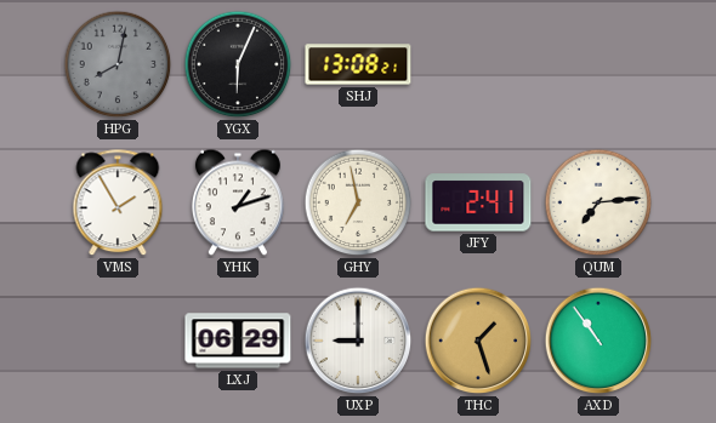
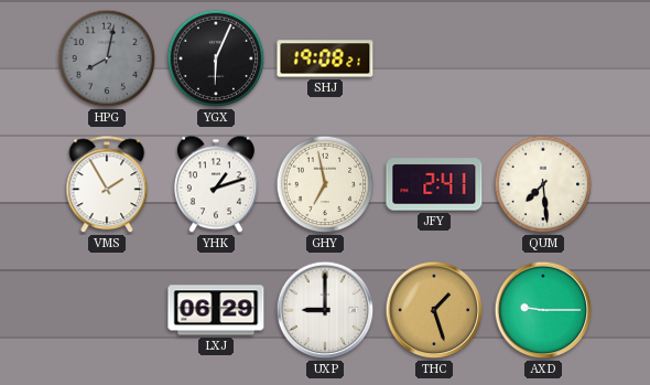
SHJ: 13:08 -> 19:08
QUM: 7:14 -> 7:29
AXD: 10:54 -> 9:15
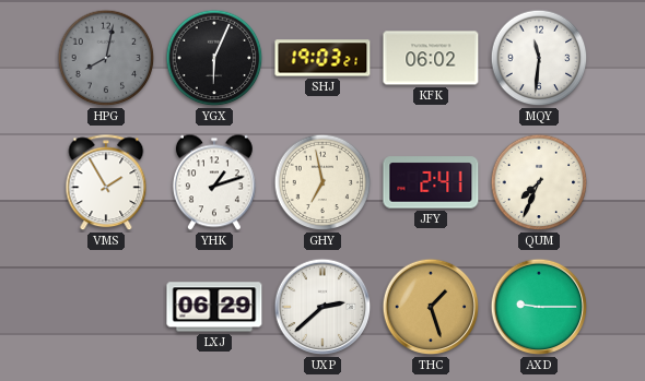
SHJ: 19:08 -> 19:03
KFK: none -> 06:02
MQY: none -> 11:31
QUM: 7:29 -> 7:34
UXP: 9:00 -> 2:38
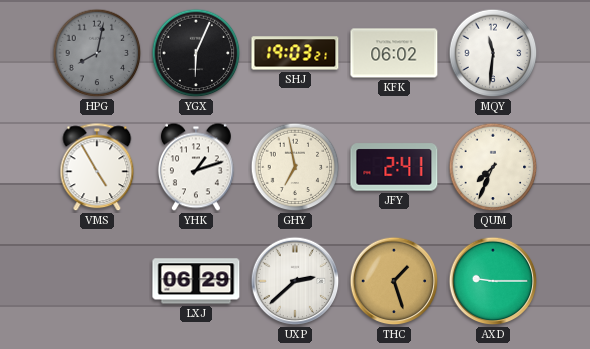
VMS: 1:55 -> 4:55
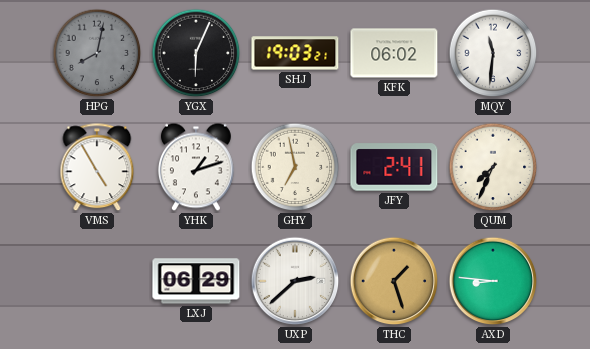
AXD: 9:15 -> 8:46
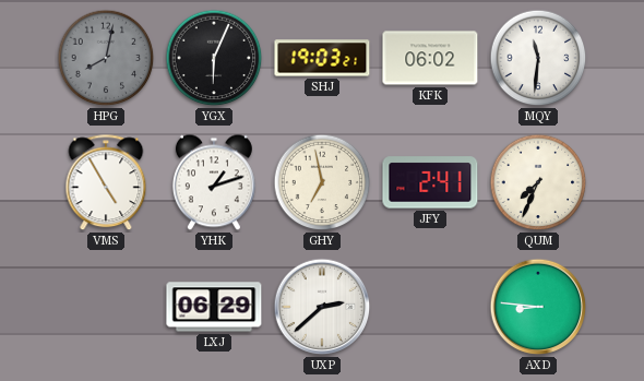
THC: 1:27 -> none
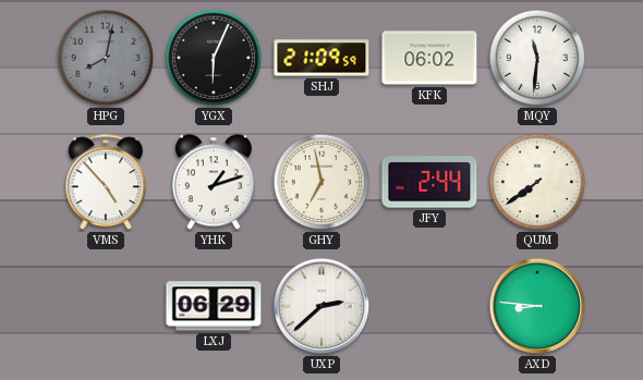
SHJ: 19:03 -> 21:09
VMS: 4:55 -> 4:53
JFY: 2:41 -> 2:44
QUM: 7:34 -> 7:39
